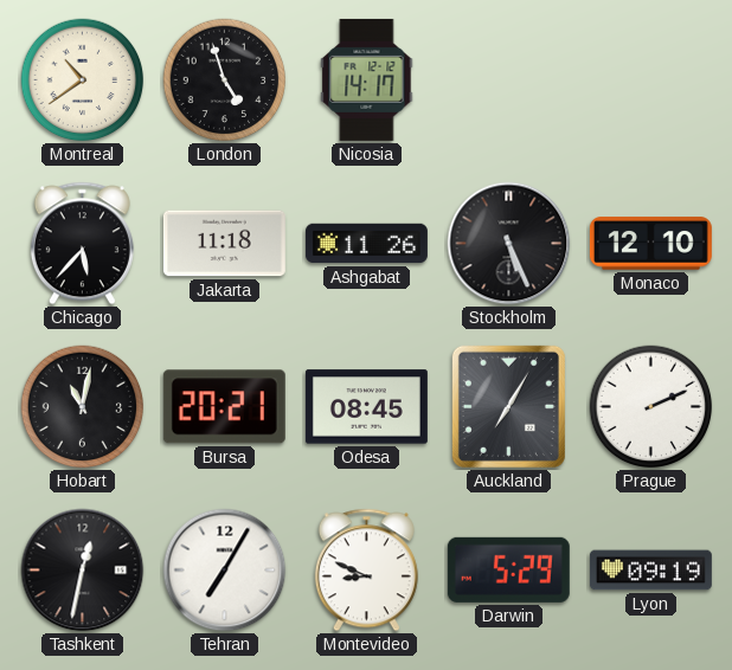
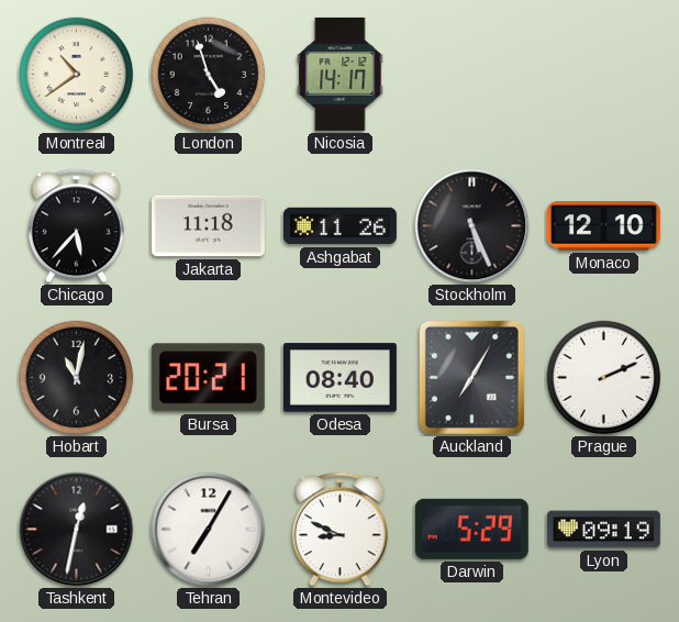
Odesa: 08:45 -> 08:40
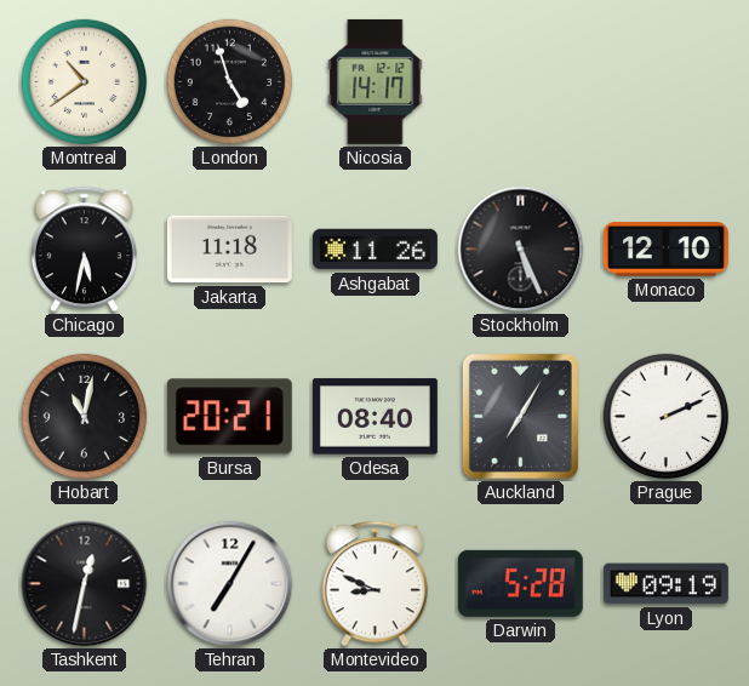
Chicago: 5:37 -> 5:32
Darwin: 5:29 -> 5:28
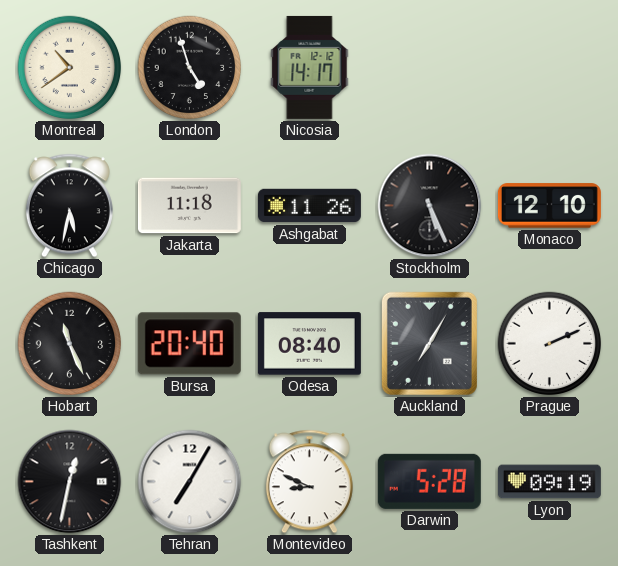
Hobart: 11:02 -> 11:26
Bursa: 20:21 -> 20:40
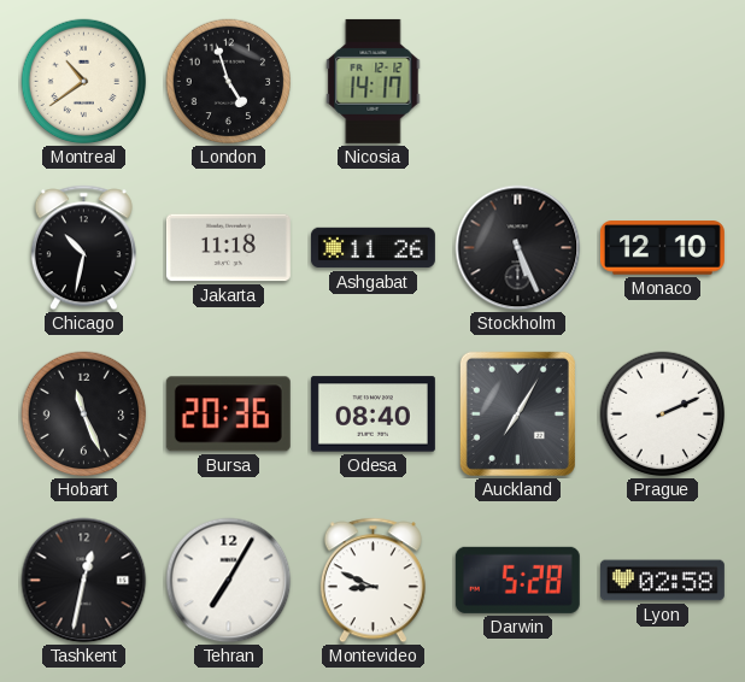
Chicago: 5:32 -> 10:32
Bursa: 20:40 -> 20:36
Lyon: 09:19 -> 02:58
